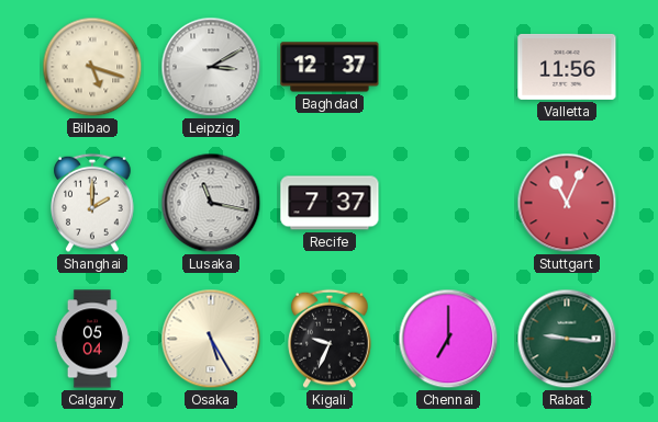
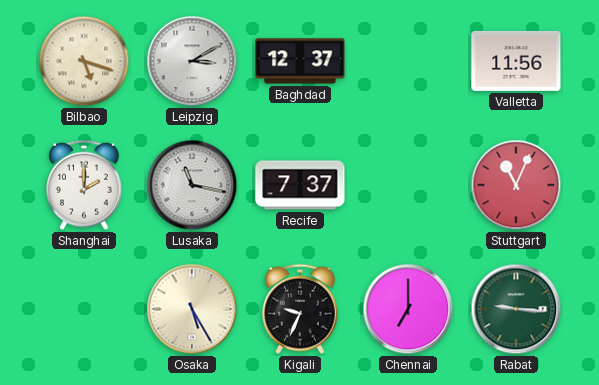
Calgary: 05:04 -> none
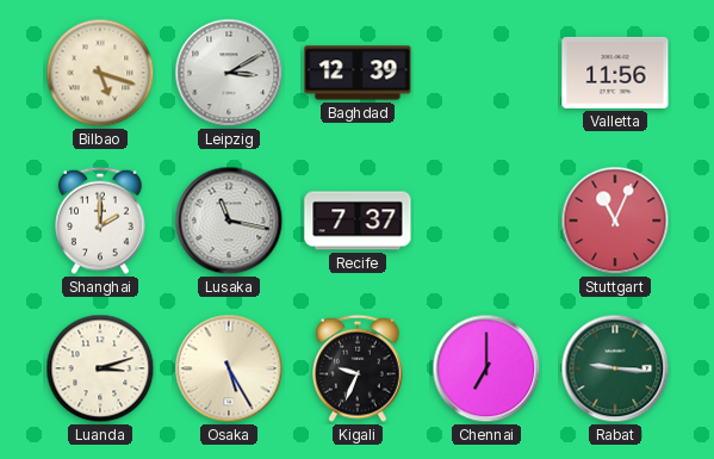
Baghdad: 12:37 -> 12:39
Luanda: none -> 3:12
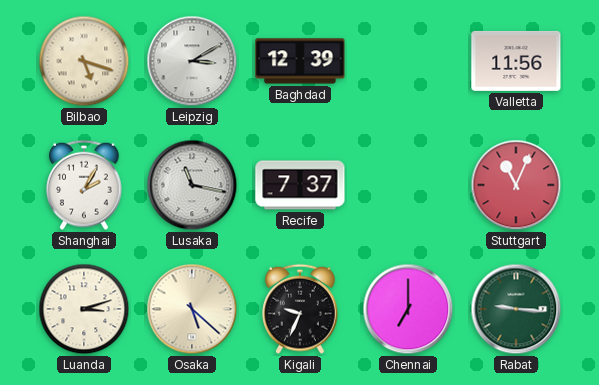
Shanghai: 2:00 -> 2:05
Osaka: 5:25 -> 5:22
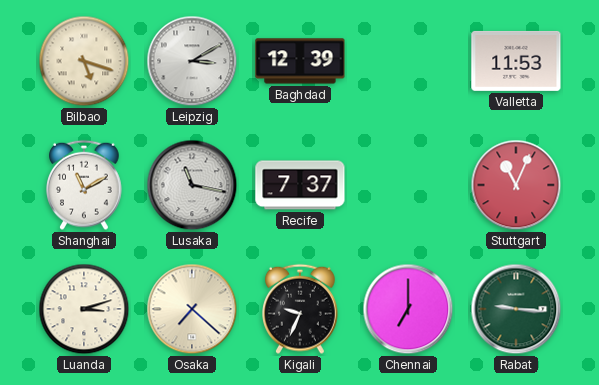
Valletta: 11:56 -> 11:53
Shanghai: 2:05 -> 11:10
Osaka: 5:22 -> 7:22
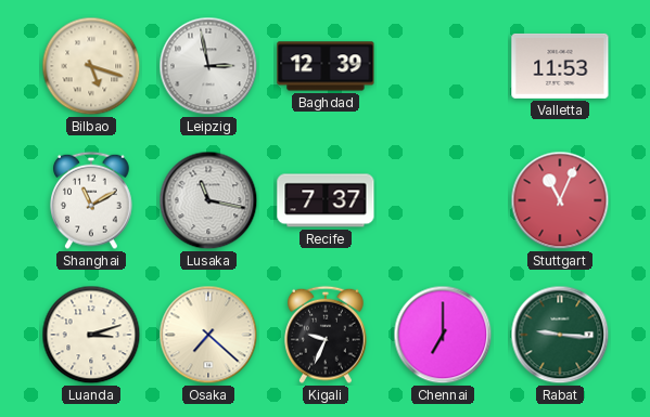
Leipzig: 3:10 -> 2:58
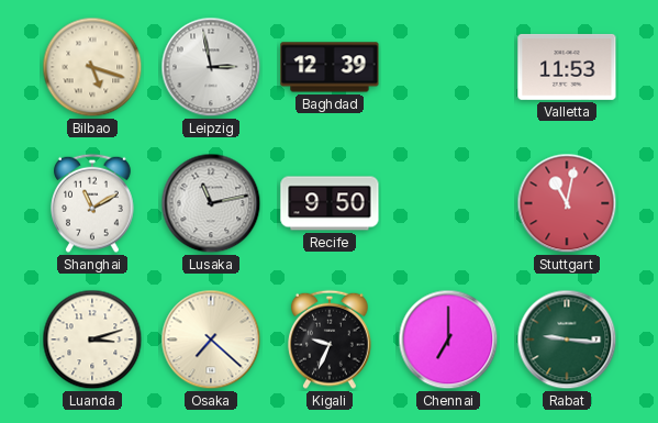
Lusaka: 11:17 -> 11:13
Recife: 7:37 -> 9:50
Stuttgart: 11:04 -> 11:02
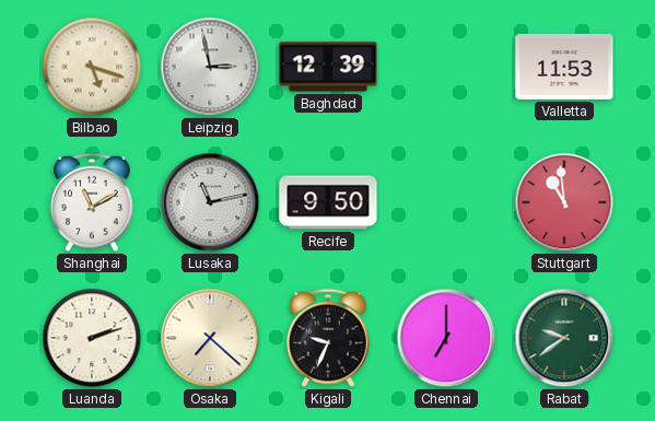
Stuttgart: 11:02 -> 10:59
Luanda: 3:12 -> 2:12
Rabat: 9:16 -> 9:39
